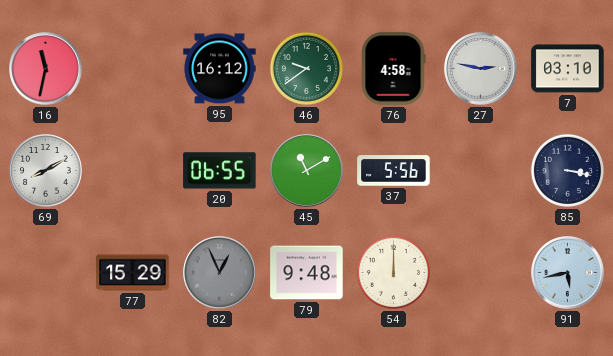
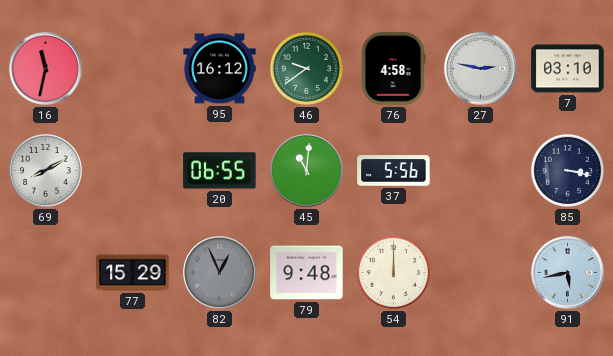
45: 11:10 -> 11:01
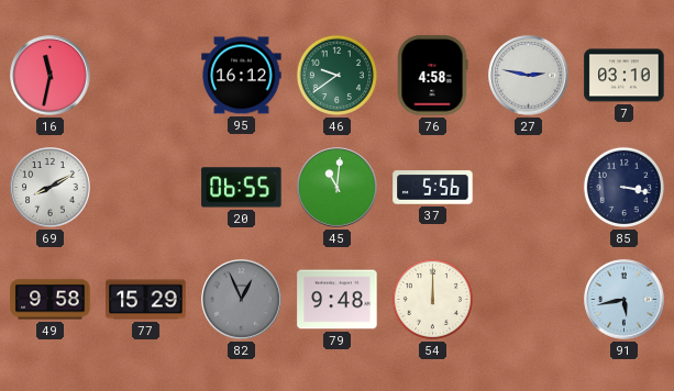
49: none -> 9:58
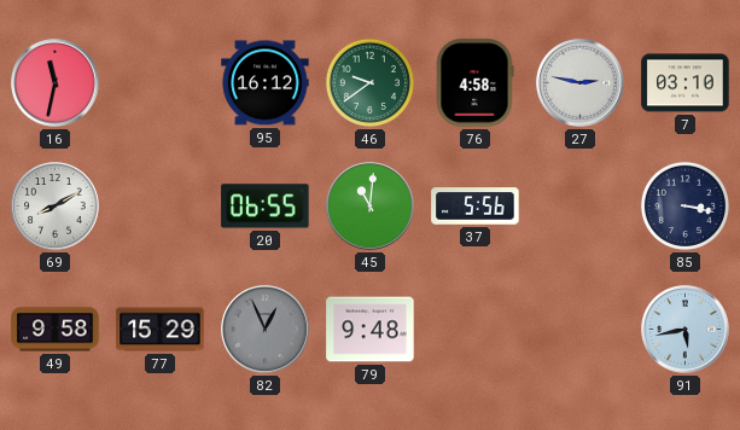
54: 12:00 -> none
